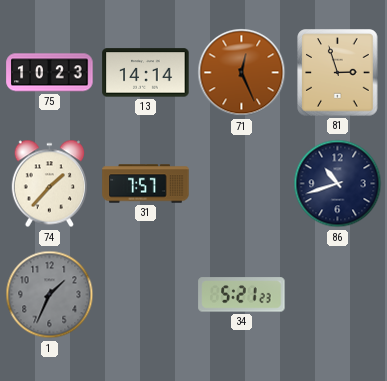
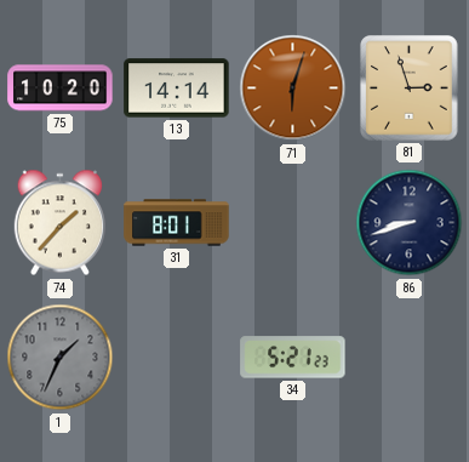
75: 10:23 -> 10:20
71: 12:26 -> 6:03
31: 7:57 -> 8:01
86: 10:42 -> 8:42
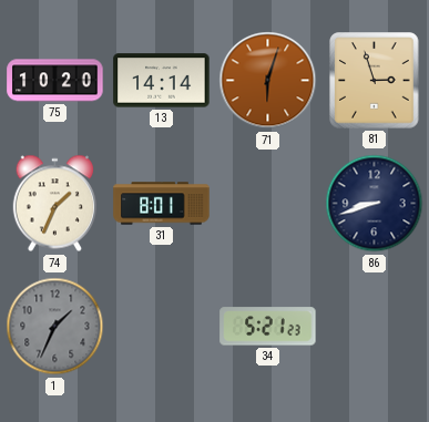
74: 1:37 -> 1:34
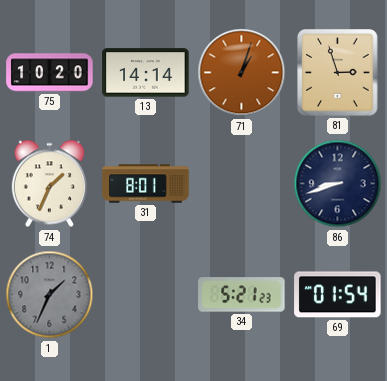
71: 6:03 -> 1:03
69: none -> 01:54
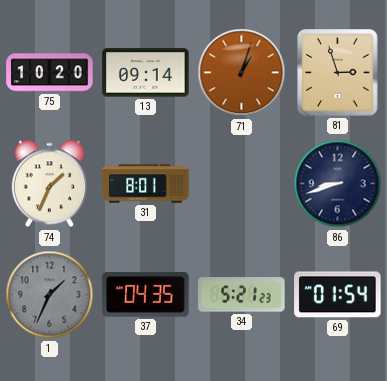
13: 14:14 -> 09:14
37: none -> 04:35
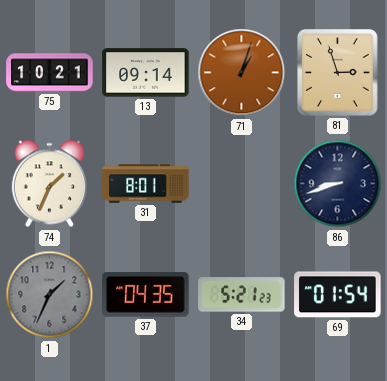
75: 10:20 -> 10:21
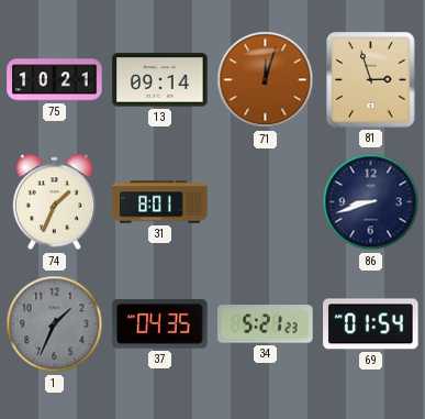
71: 1:03 -> 12:03
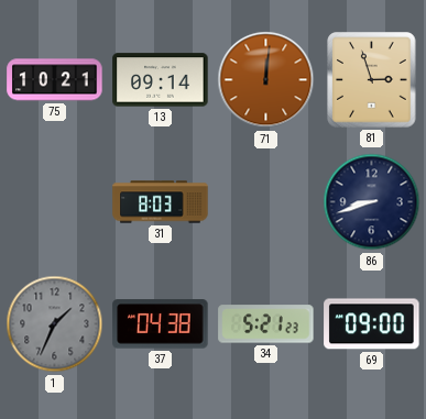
71: 12:03 -> 12:01
74: 1:34 -> none
31: 8:01 -> 8:03
37: 04:35 -> 04:38
69: 01:54 -> 09:00
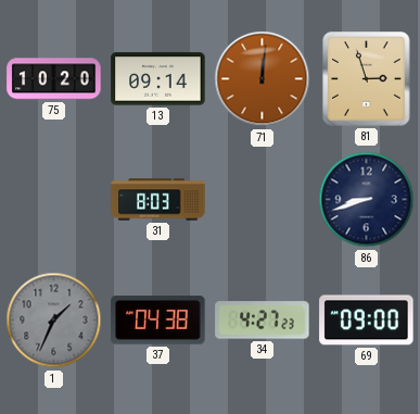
75: 10:21 -> 10:20
34: 5:21 -> 4:27
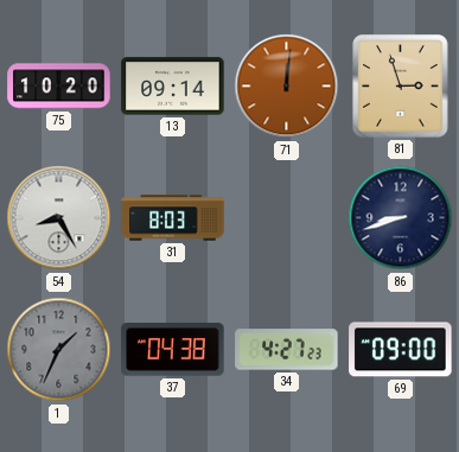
54: none -> 8:25
